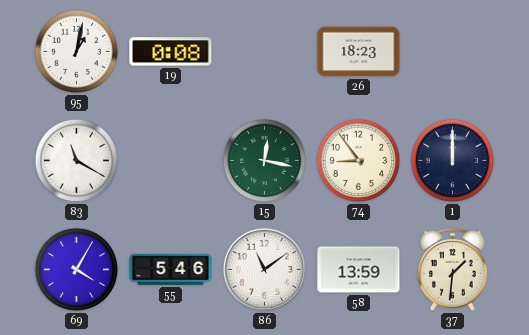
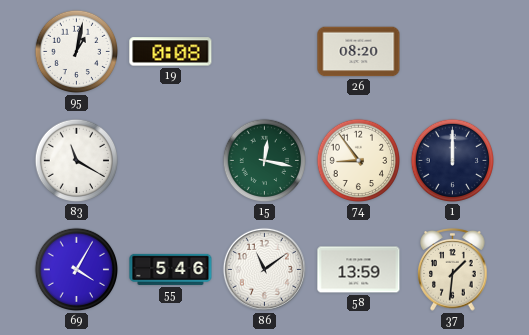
26: 18:23 -> 08:20
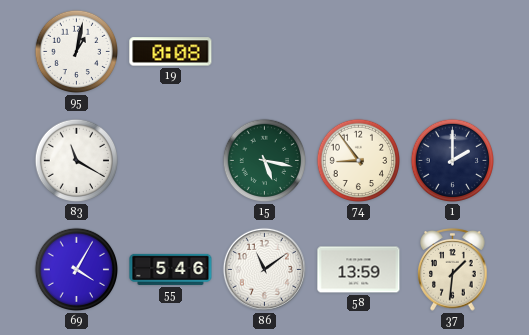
26: 08:20 -> none
15: 12:17 -> 5:17
1: 12:00 -> 2:00
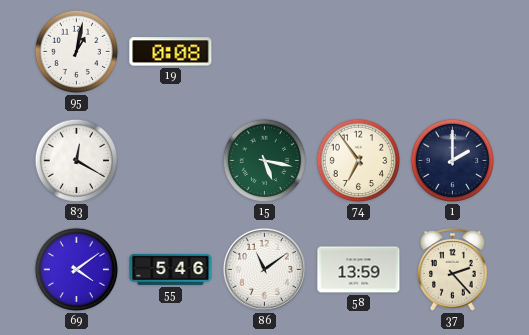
83: 11:20 -> 12:20
74: 8:54 -> 6:54
69: 4:05 -> 4:09
37: 1:31 -> 2:23
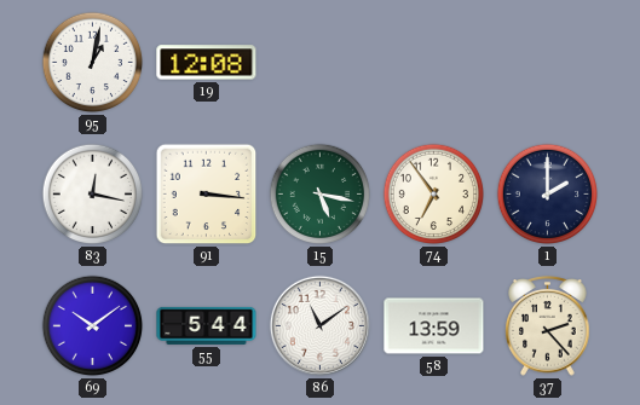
19: 0:08 -> 12:08
83: 12:20 -> 12:17
91: none -> 3:16
69: 4:09 -> 10:09
55: 5:46 -> 5:44
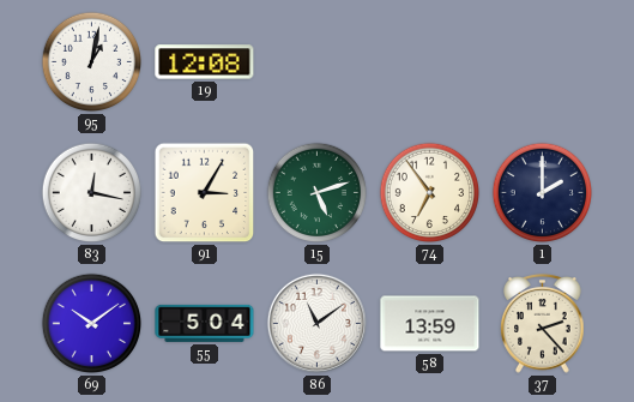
91: 3:16 -> 3:05
15: 5:17 -> 5:12
55: 5:44 -> 5:04
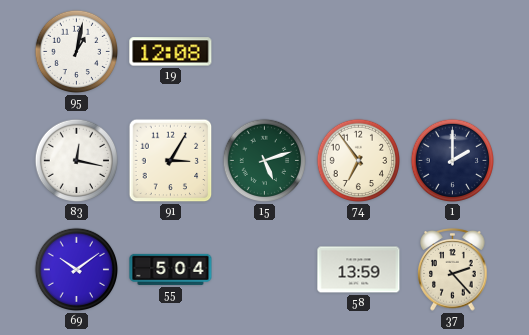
86: 11:09 -> none
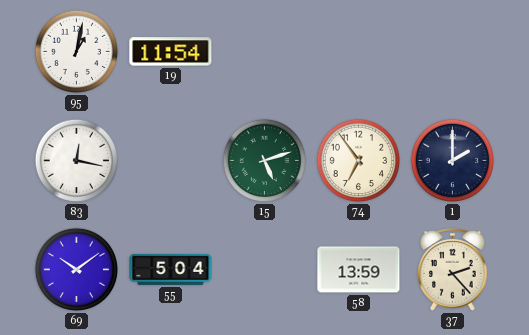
19: 12:08 -> 11:54
91: 3:05 -> none
